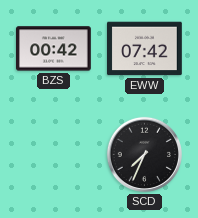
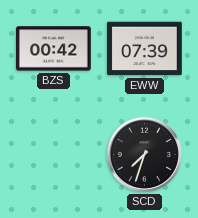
EWW: 07:42 -> 07:39
SCD: 7:34 -> 7:33
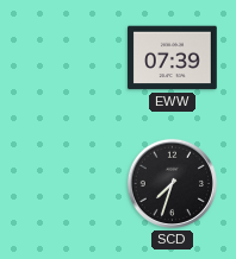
BZS: 00:42 -> none
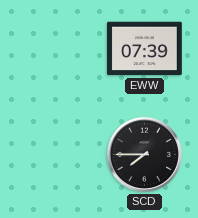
SCD: 7:33 -> 7:45
